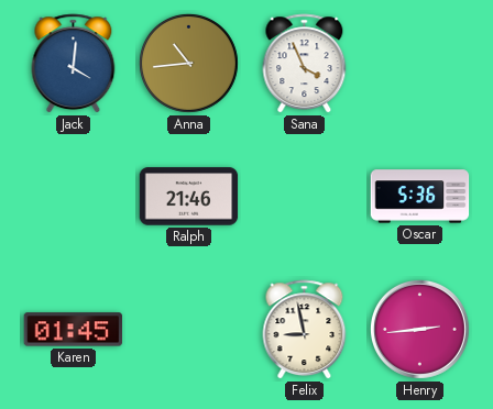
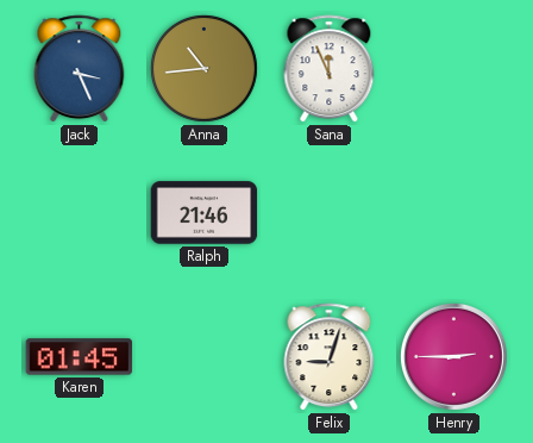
Jack: 4:01 -> 3:26
Sana: 3:56 -> 11:56
Oscar: 5:36 -> none
Felix: 8:58 -> 9:03
Henry: 2:44 -> 2:45
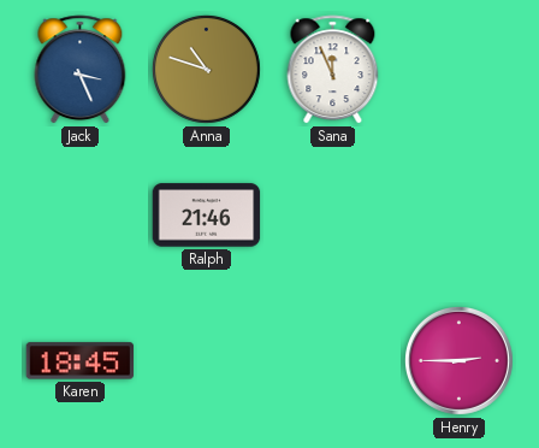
Anna: 10:44 -> 10:48
Karen: 01:45 -> 18:45
Felix: 9:03 -> none
